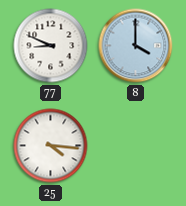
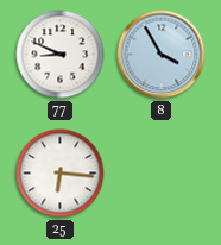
8: 4:00 -> 3:55
25: 4:16 -> 6:16
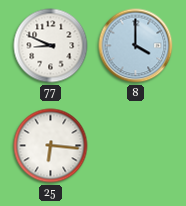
8: 3:55 -> 4:00
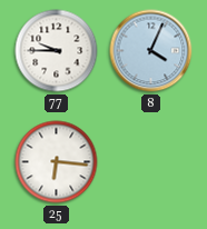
77: 8:49 -> 9:45
8: 4:00 -> 4:04
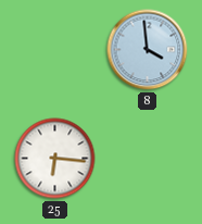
77: 9:45 -> none
8: 4:04 -> 3:59
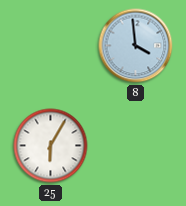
25: 6:16 -> 6:05
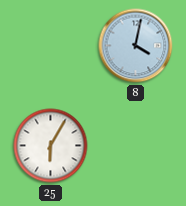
8: 3:59 -> 4:02
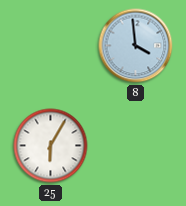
8: 4:02 -> 3:59
